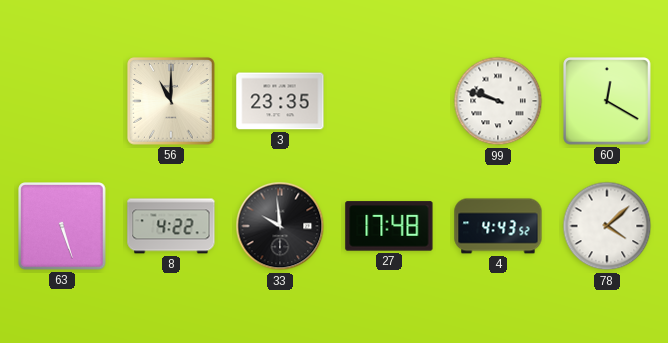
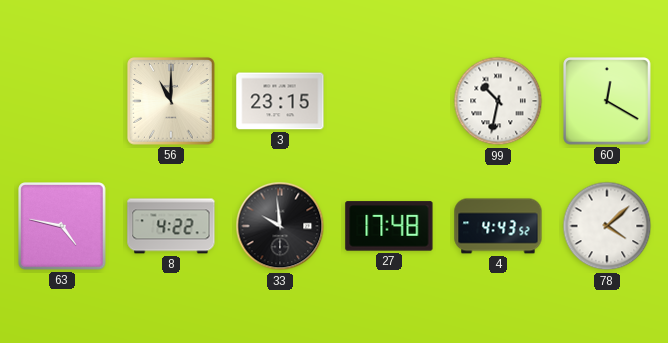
3: 23:35 -> 23:15
99: 9:48 -> 10:32
63: 5:27 -> 4:47
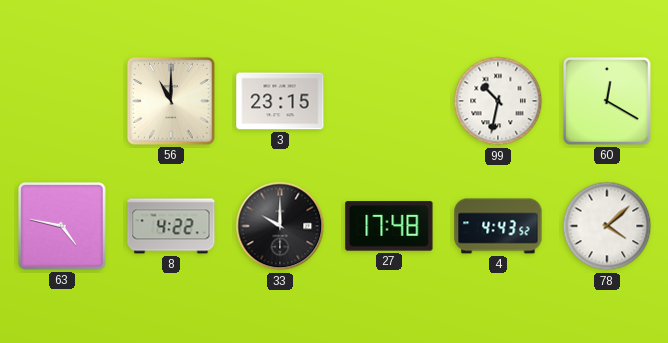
33: 9:59 -> 10:00
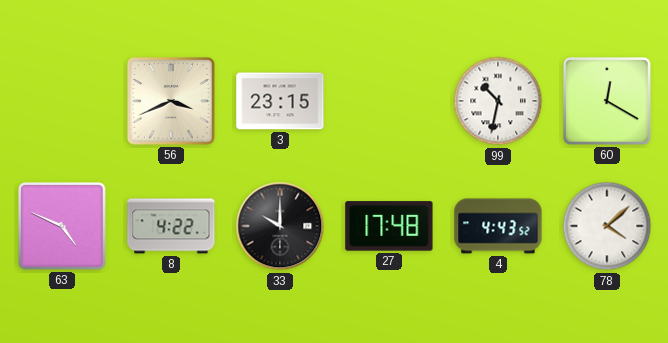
56: 11:00 -> 3:41
63: 4:47 -> 4:49
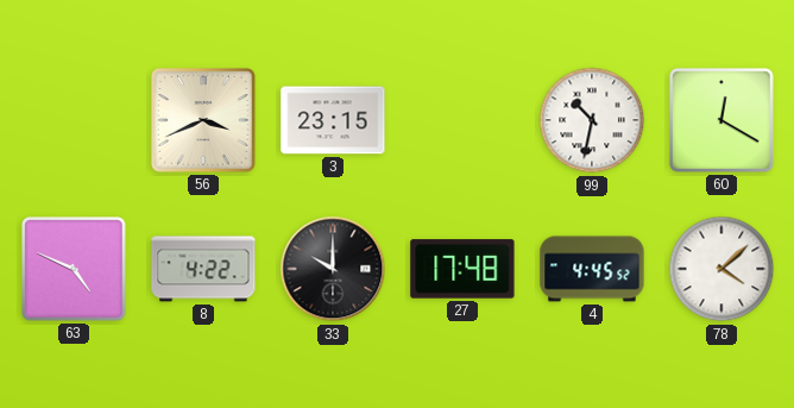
4: 4:43 -> 4:45
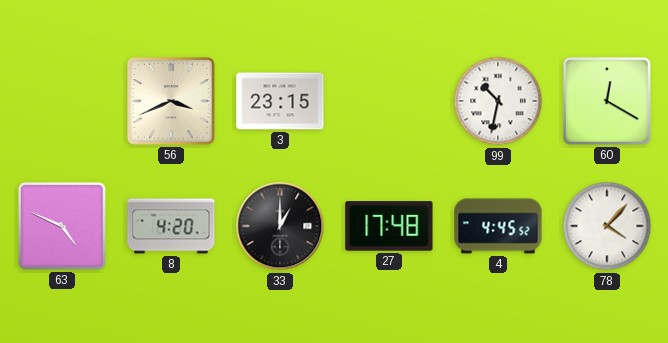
8: 4:22 -> 4:20
33: 10:00 -> 1:00
78: 4:08 -> 4:07
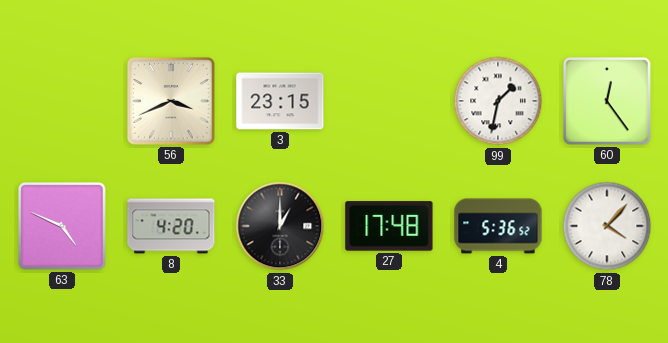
99: 10:32 -> 1:32
60: 12:20 -> 12:24
4: 4:45 -> 5:36
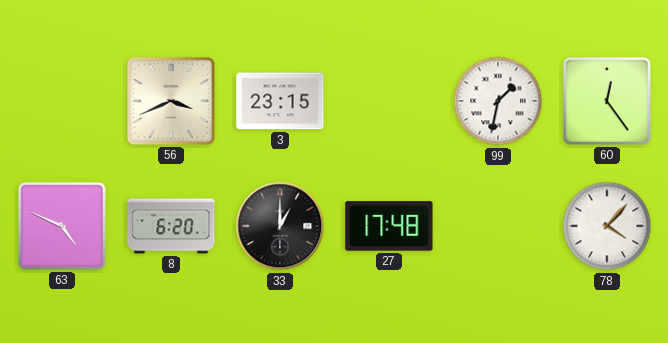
8: 4:20 -> 6:20
4: 5:36 -> none
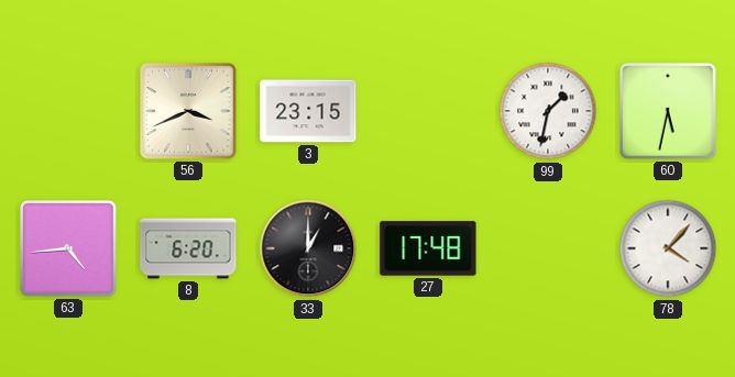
60: 12:24 -> 5:32
63: 4:49 -> 4:44
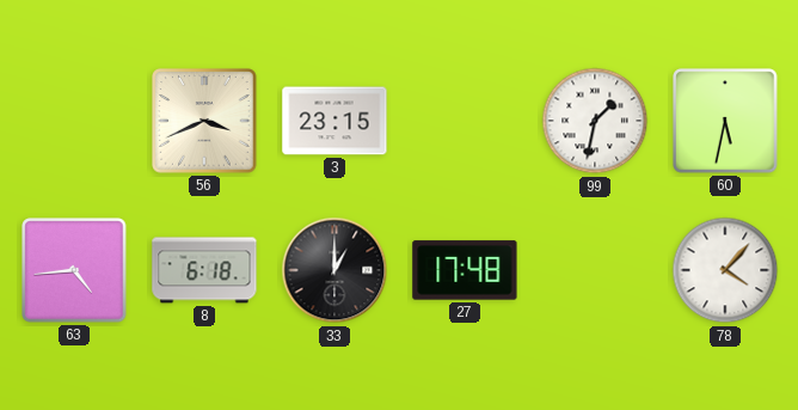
8: 6:20 -> 6:18
